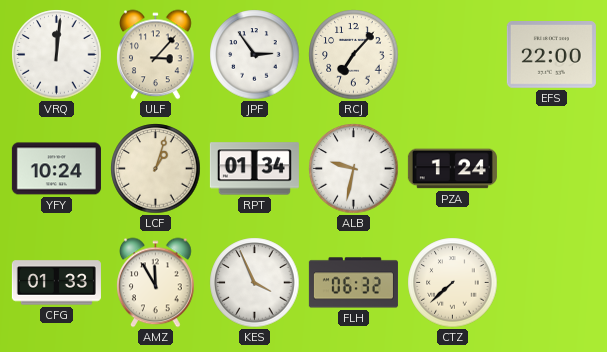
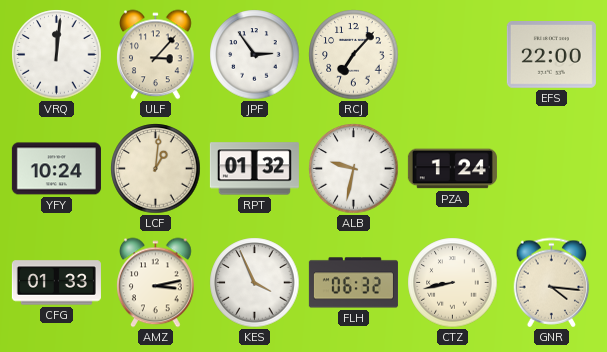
LCF: 1:03 -> 1:01
RPT: 01:34 -> 01:32
AMZ: 11:55 -> 3:13
CTZ: 7:38 -> 8:43
GNR: none -> 4:16
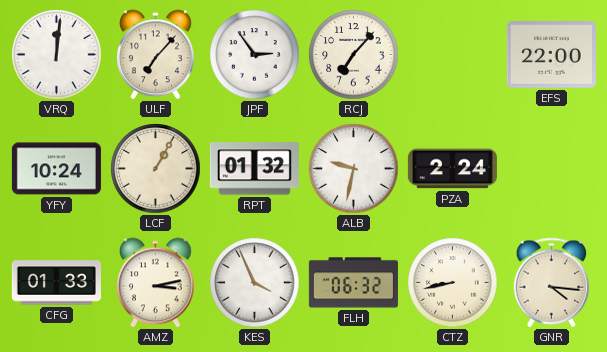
ULF: 3:07 -> 7:07
LCF: 1:01 -> 1:05
PZA: 1:24 -> 2:24
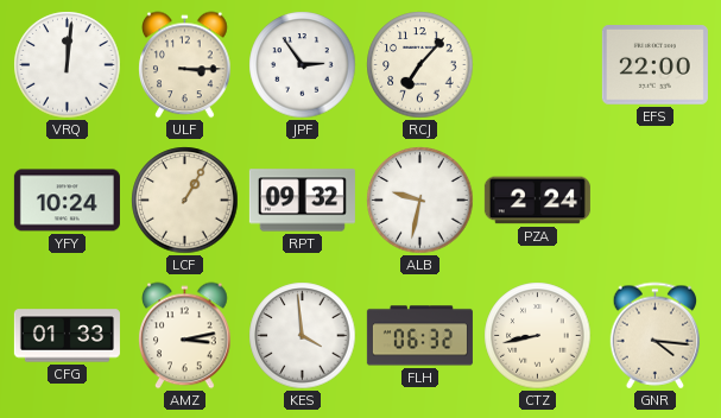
ULF: 7:07 -> 3:15
RPT: 01:32 -> 09:32
KES: 3:56 -> 3:59
